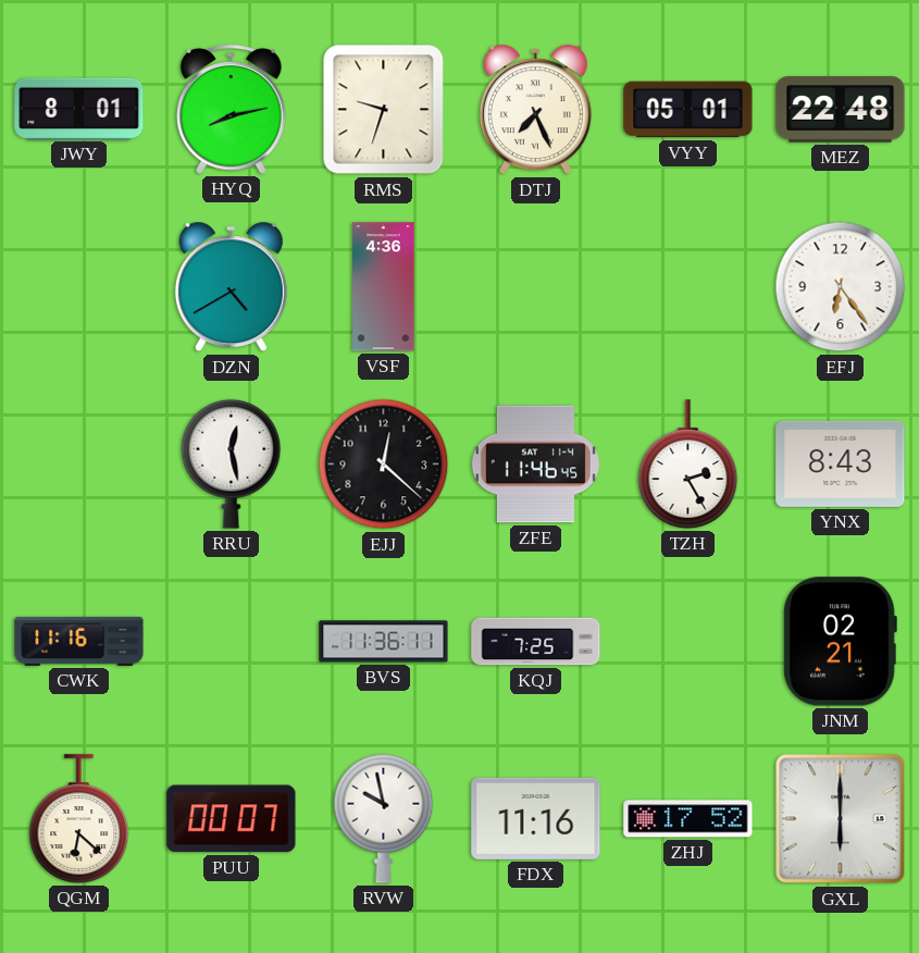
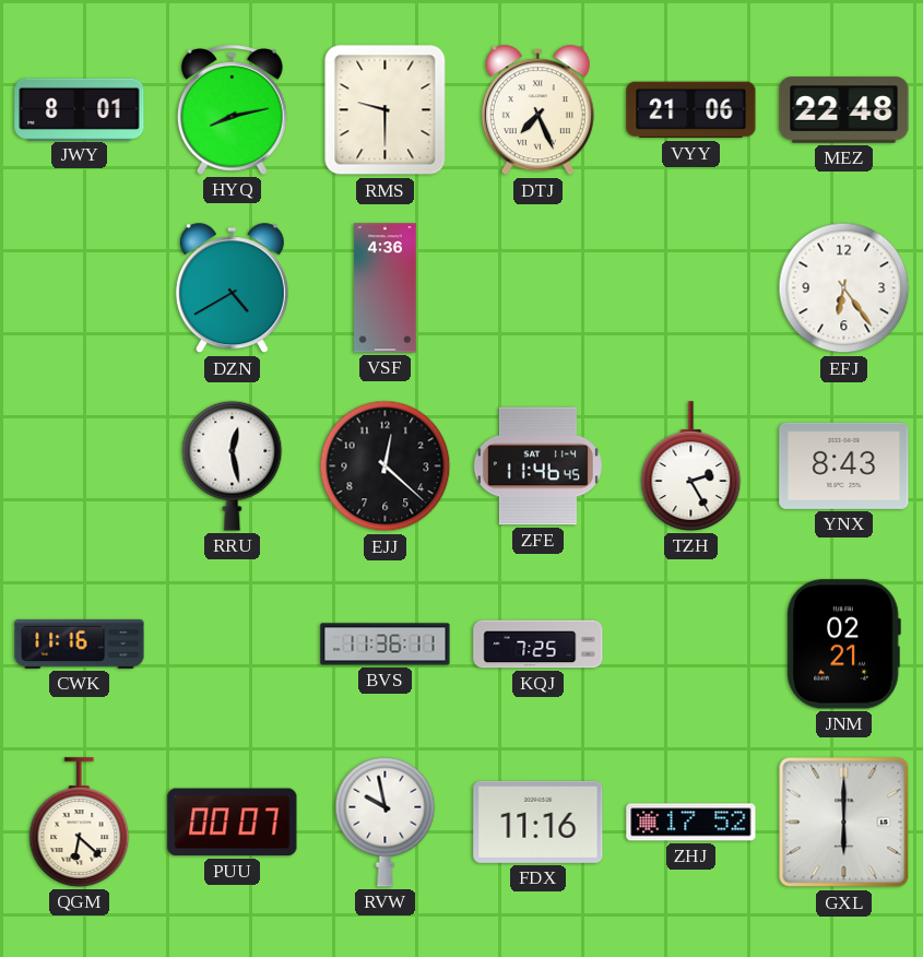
RMS: 9:33 -> 9:30
VYY: 05:01 -> 21:06
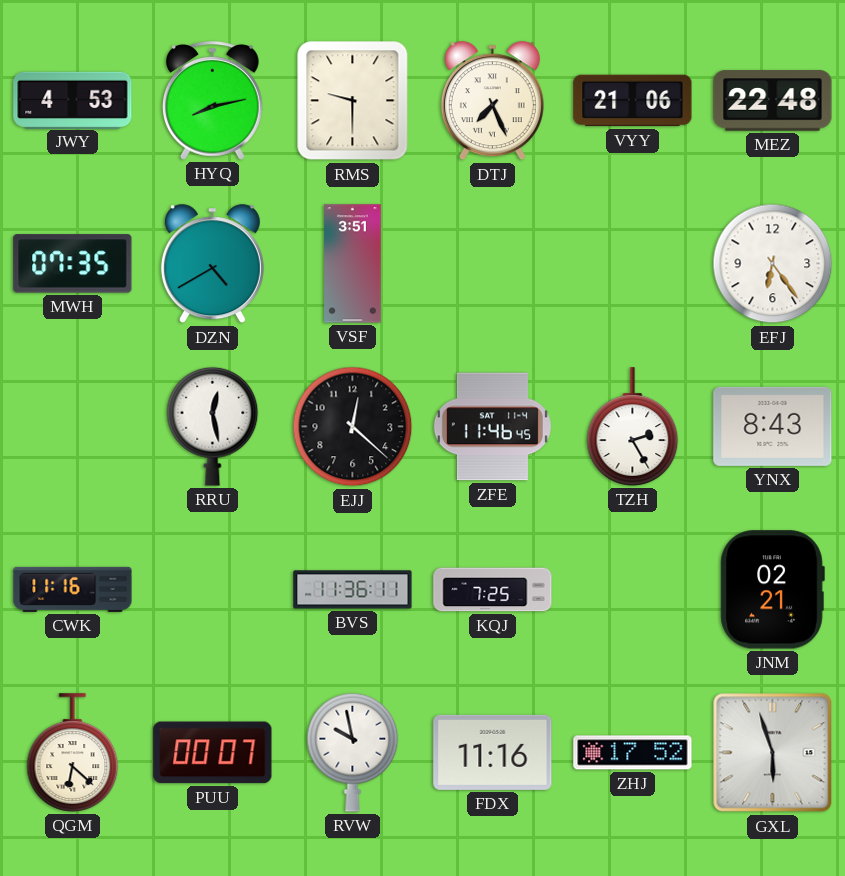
JWY: 8:01 -> 4:53
MWH: none -> 07:35
VSF: 4:36 -> 3:51
GXL: 6:00 -> 5:57
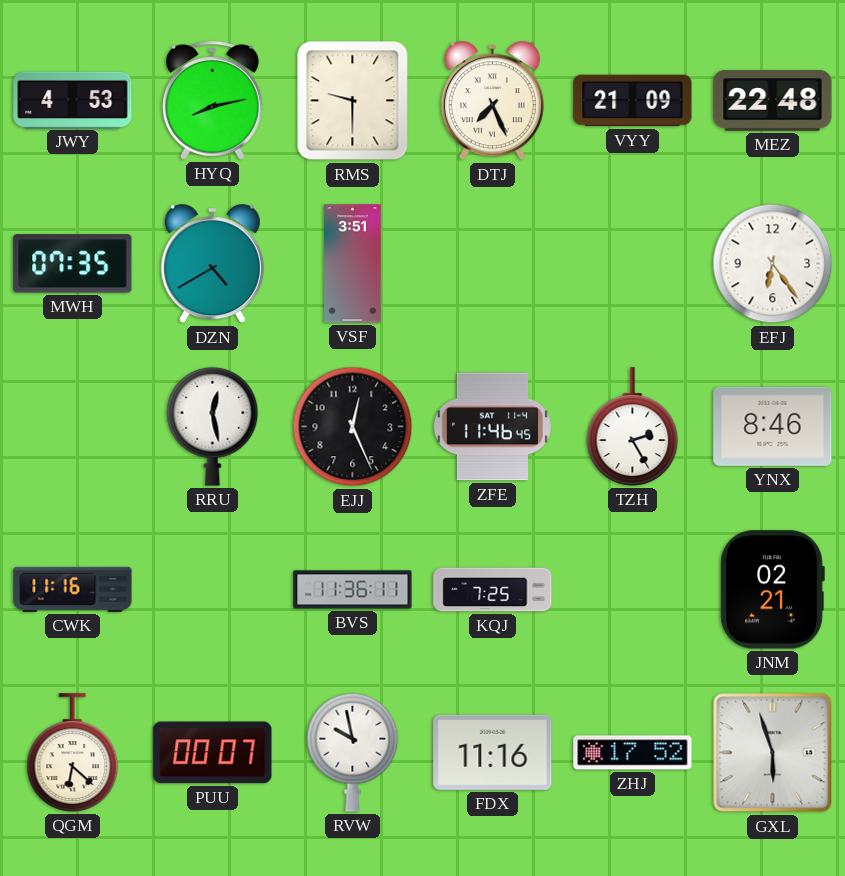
VYY: 21:06 -> 21:09
EJJ: 12:22 -> 12:26
YNX: 8:43 -> 8:46
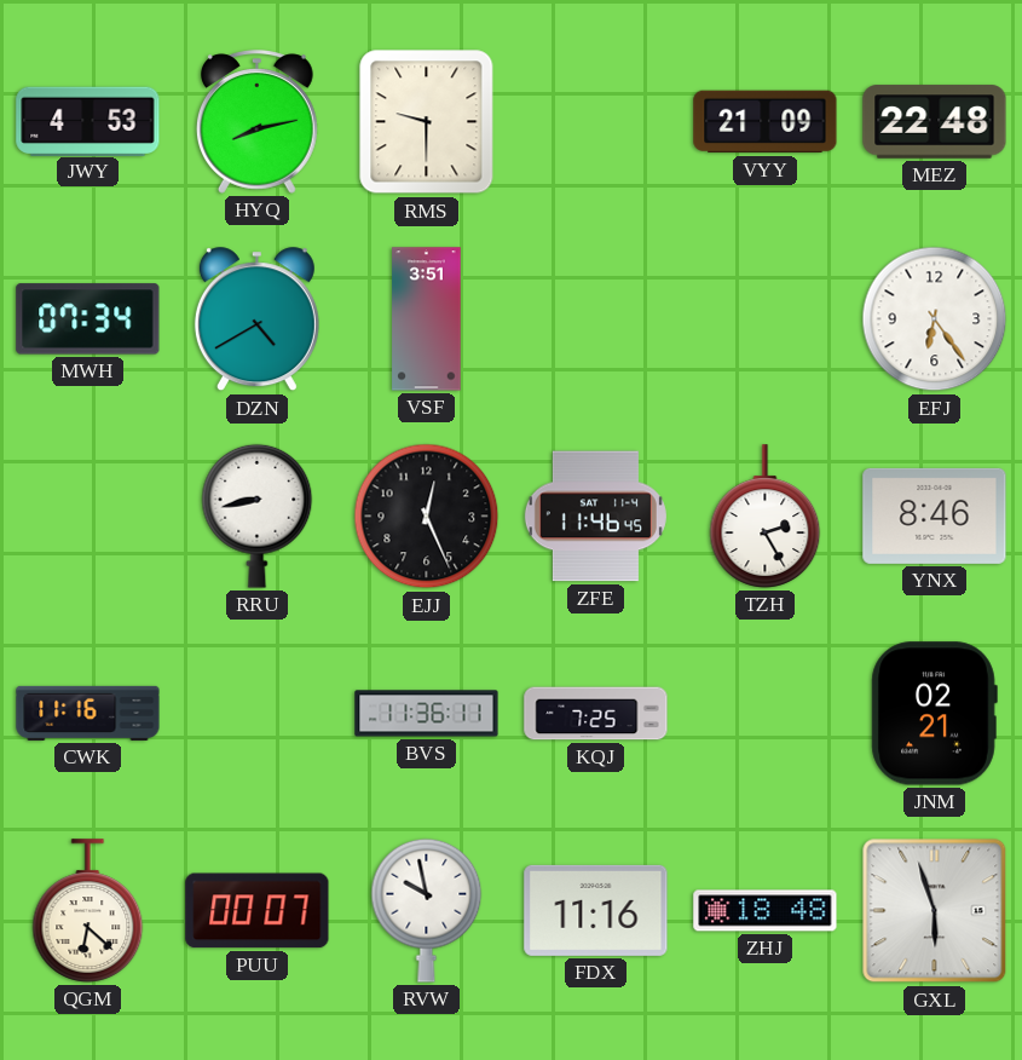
DTJ: 7:26 -> none
MWH: 07:35 -> 07:34
RRU: 12:28 -> 8:43
ZHJ: 17:52 -> 18:48
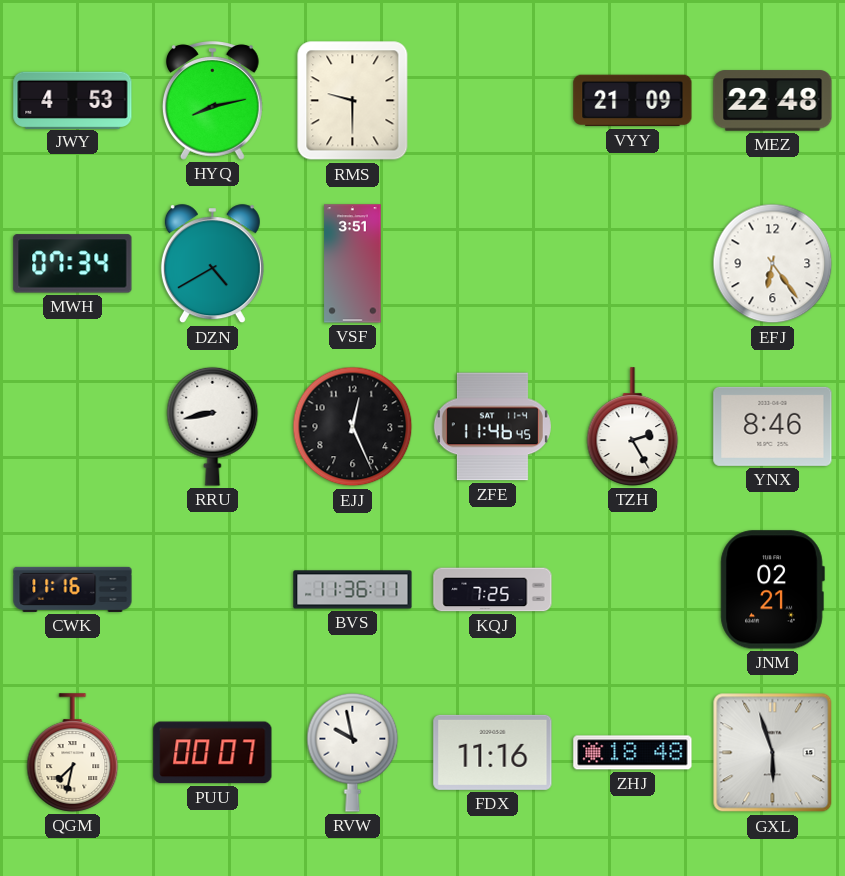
QGM: 6:22 -> 7:32
